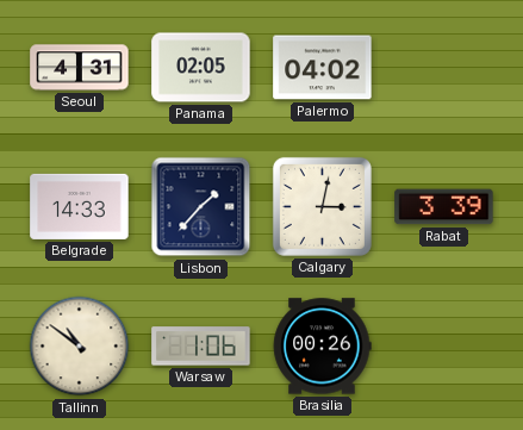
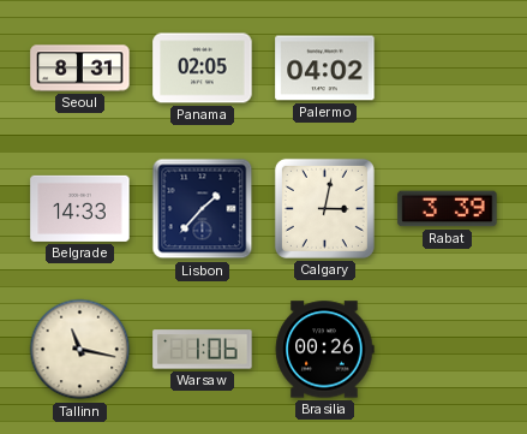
Seoul: 4:31 -> 8:31
Tallinn: 10:51 -> 11:17
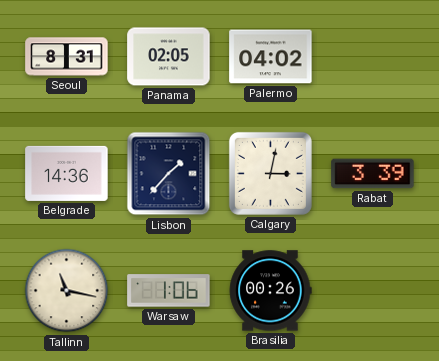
Belgrade: 14:33 -> 14:36
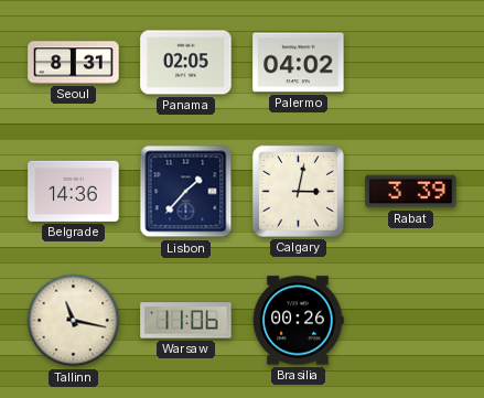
Warsaw: 1:06 -> 11:06
